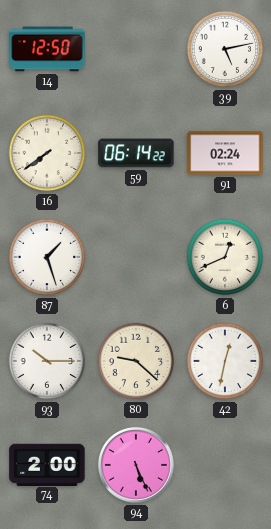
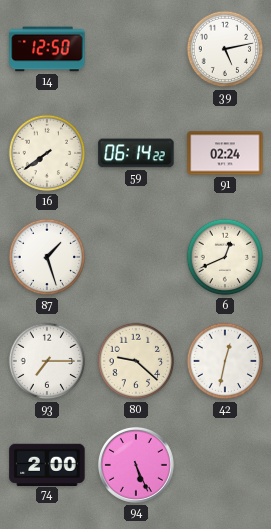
93: 10:15 -> 7:15
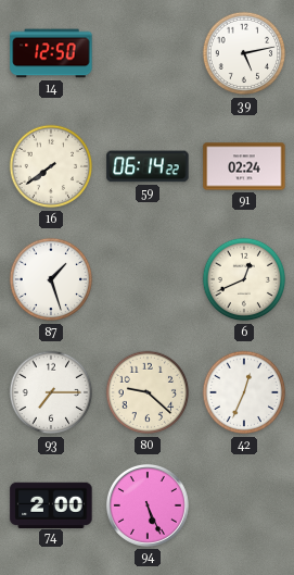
42: 12:32 -> 12:34
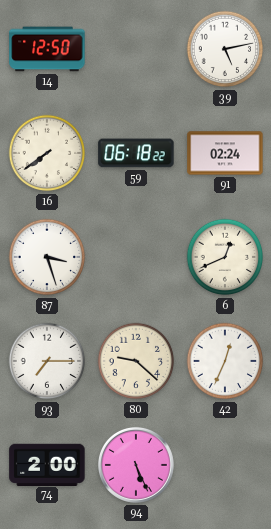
59: 06:14 -> 06:18
87: 1:27 -> 3:27
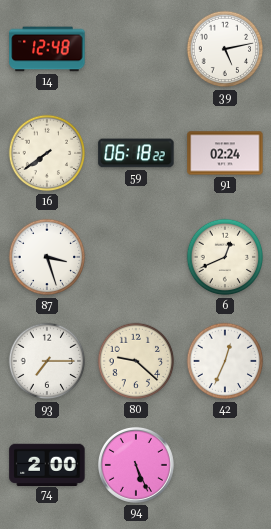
14: 12:50 -> 12:48
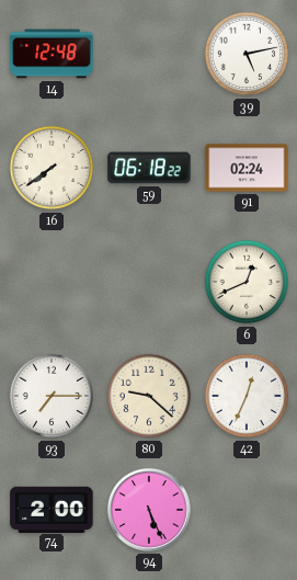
87: 3:27 -> none
